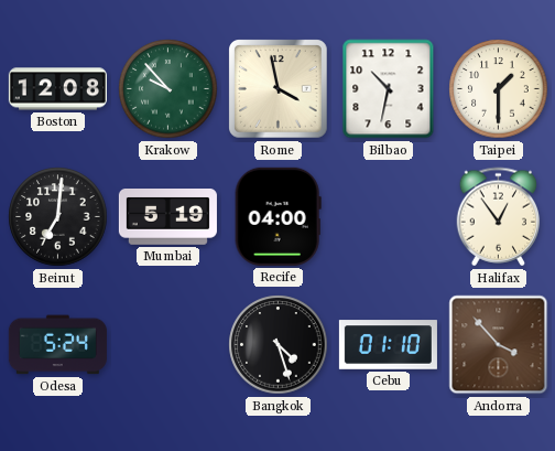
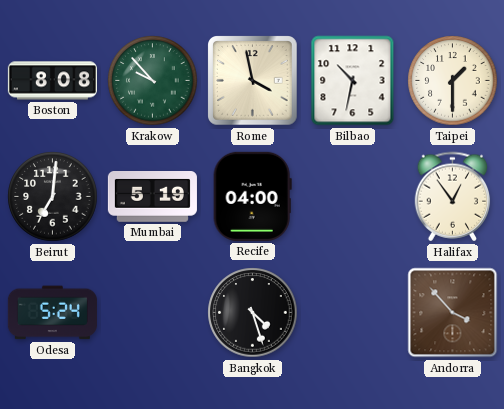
Boston: 12:08 -> 8:08
Cebu: 01:10 -> none
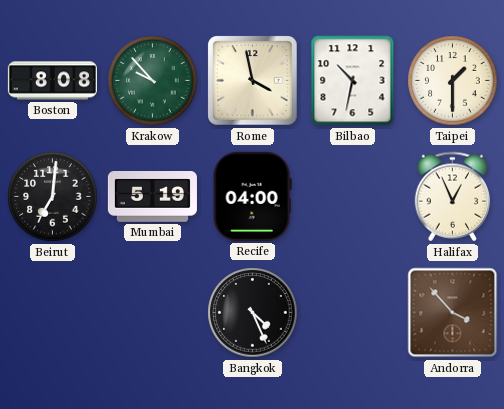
Halifax: 12:54 -> 12:56
Odesa: 5:24 -> none
Bangkok: 4:27 -> 4:26
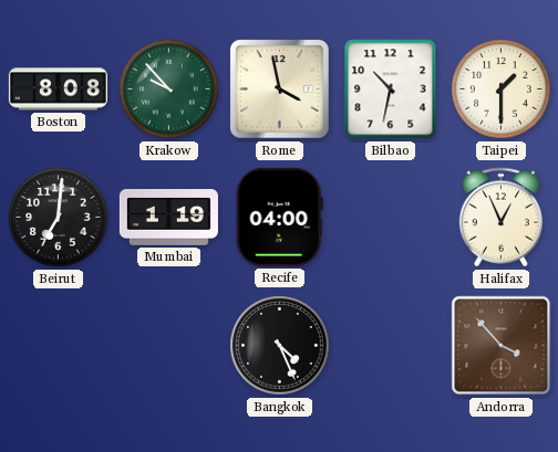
Mumbai: 5:19 -> 1:19
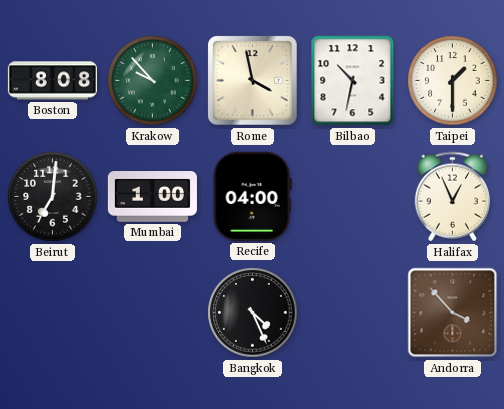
Mumbai: 1:19 -> 1:00
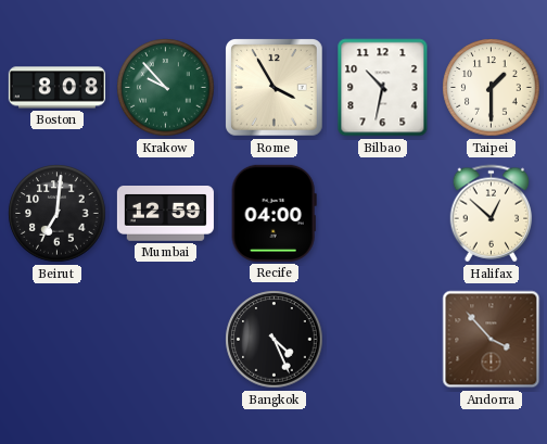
Rome: 3:58 -> 3:55
Mumbai: 1:00 -> 12:59
Halifax: 12:56 -> 12:52
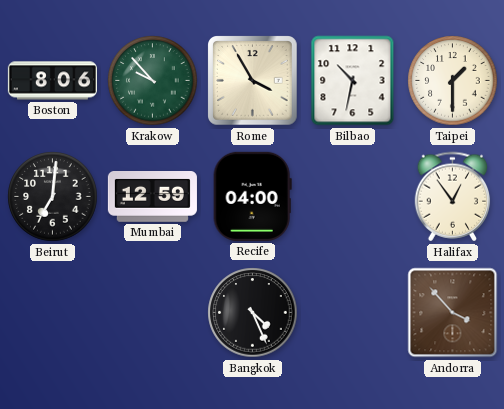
Boston: 8:08 -> 8:06
Halifax: 12:52 -> 12:54
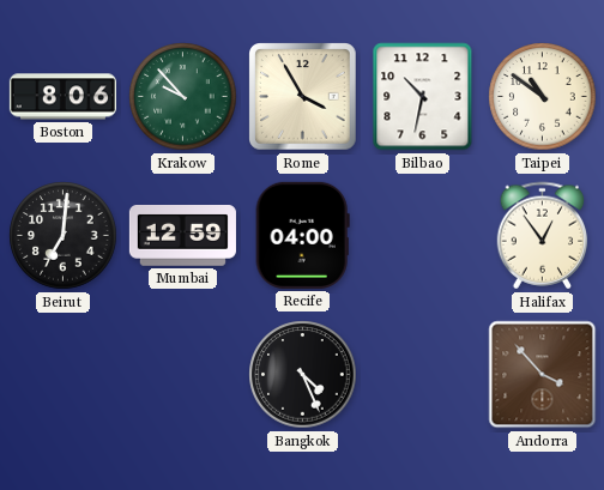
Taipei: 1:30 -> 10:51
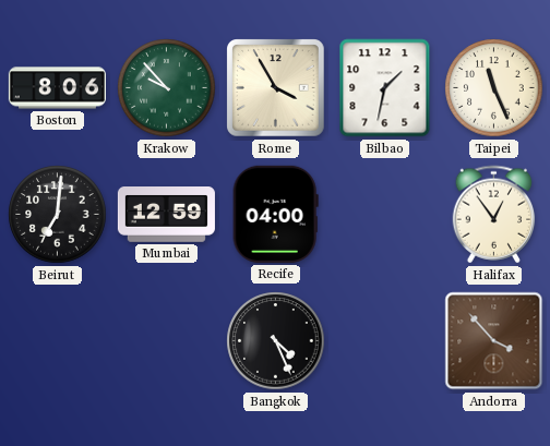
Bilbao: 10:32 -> 1:32
Taipei: 10:51 -> 11:26
